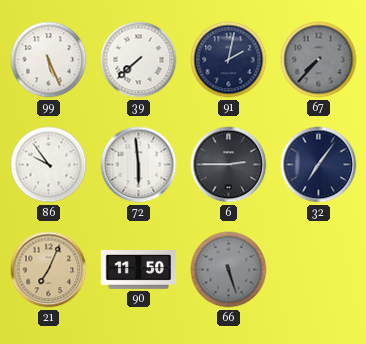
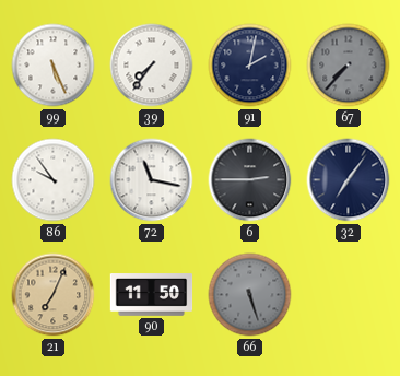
39: 7:38 -> 7:36
72: 5:59 -> 11:17
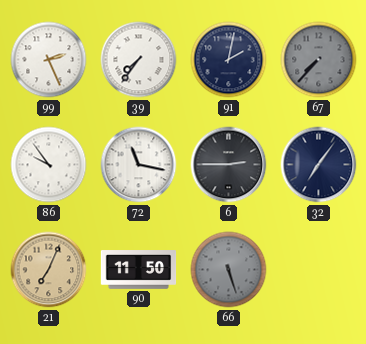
99: 5:26 -> 2:26
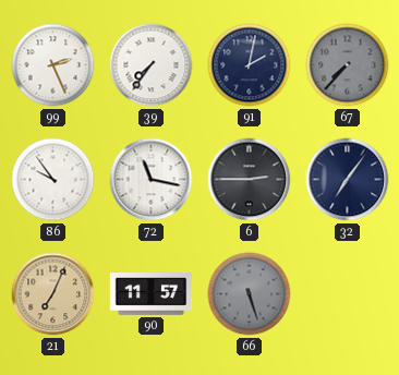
90: 11:50 -> 11:57
